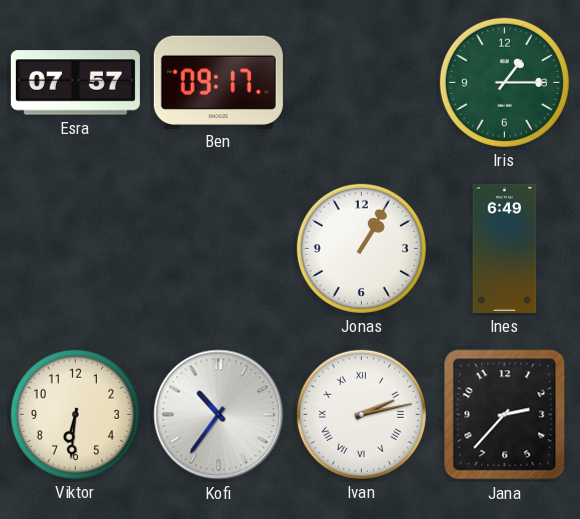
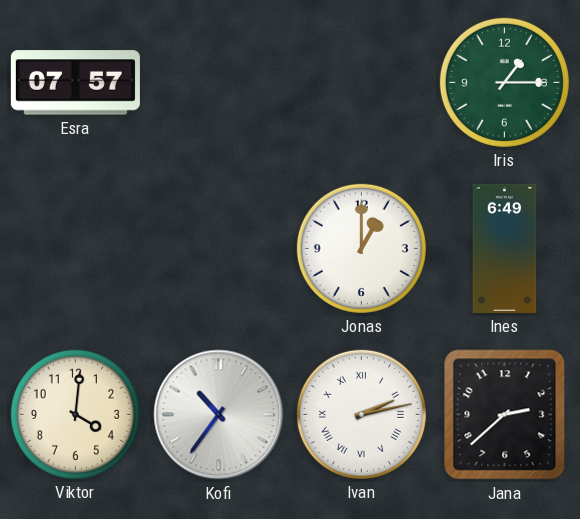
Ben: 09:17 -> none
Jonas: 1:05 -> 1:00
Viktor: 6:31 -> 4:01
Jana: 2:37 -> 2:38
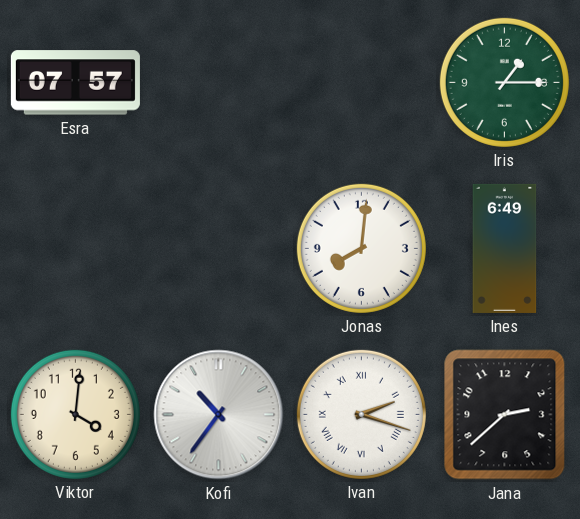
Jonas: 1:00 -> 8:01
Ivan: 2:13 -> 2:18
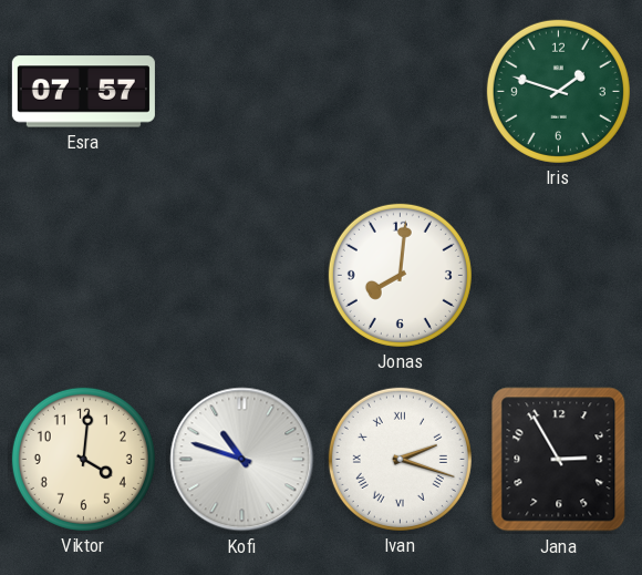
Iris: 1:15 -> 1:48
Ines: 6:49 -> none
Kofi: 10:36 -> 10:48
Jana: 2:38 -> 2:55
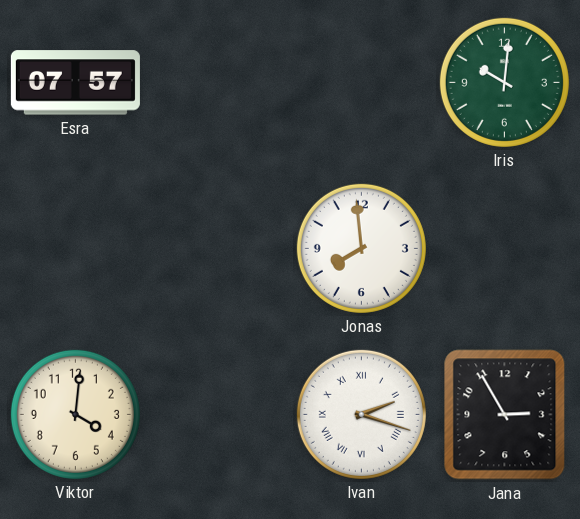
Iris: 1:48 -> 10:01
Jonas: 8:01 -> 7:59
Kofi: 10:48 -> none
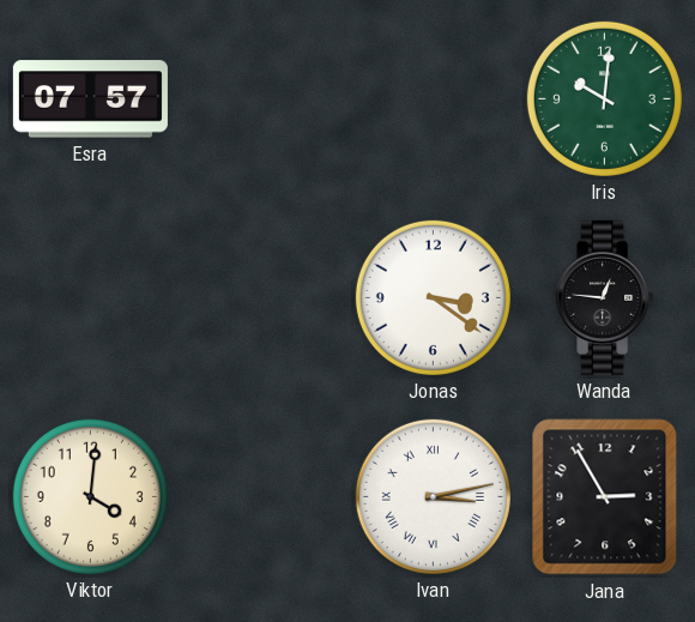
Jonas: 7:59 -> 3:21
Wanda: none -> 12:46
Ivan: 2:18 -> 3:13
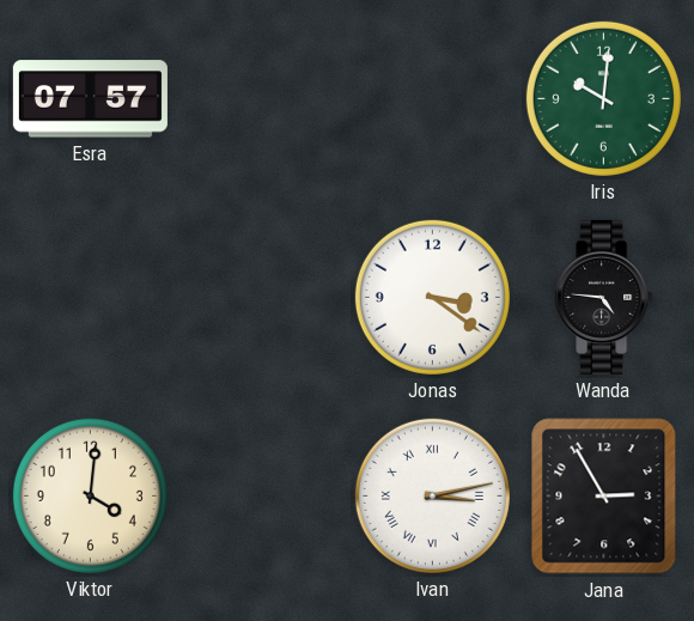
Wanda: 12:46 -> 4:46
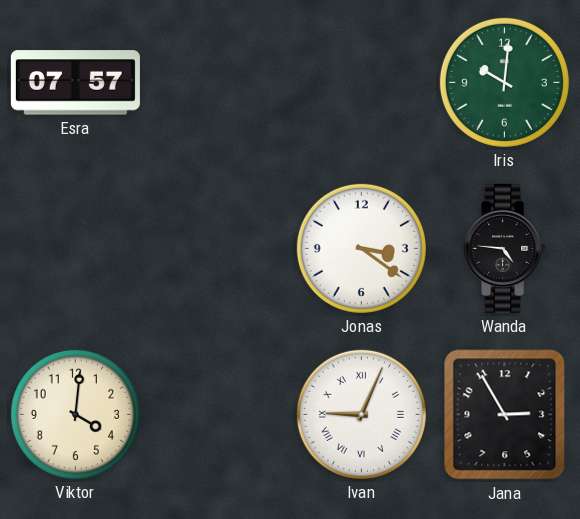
Ivan: 3:13 -> 9:04
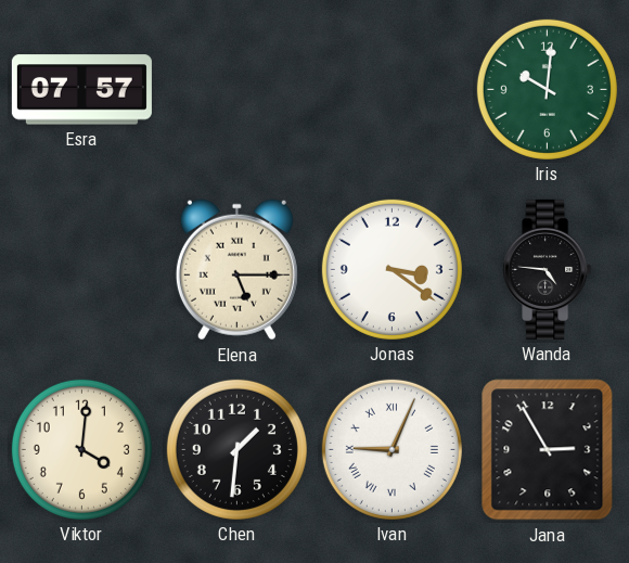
Elena: none -> 5:15
Chen: none -> 1:31
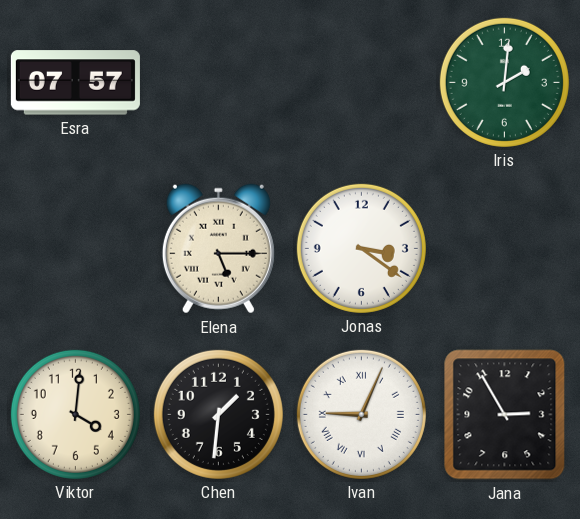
Iris: 10:01 -> 2:01
Wanda: 4:46 -> none
